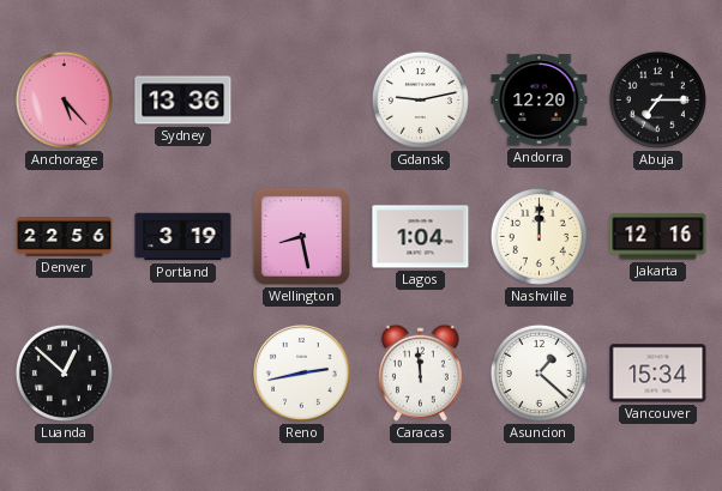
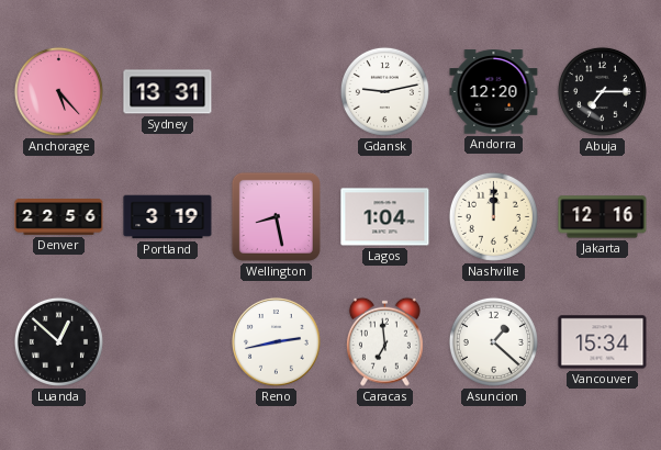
Sydney: 13:36 -> 13:31
Caracas: 11:59 -> 6:59
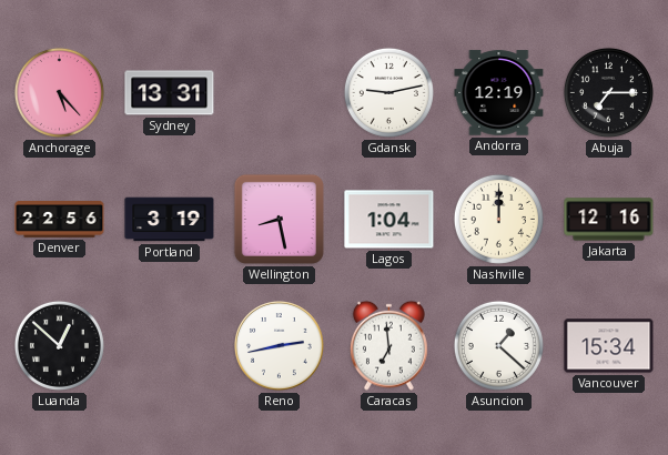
Andorra: 12:20 -> 12:19
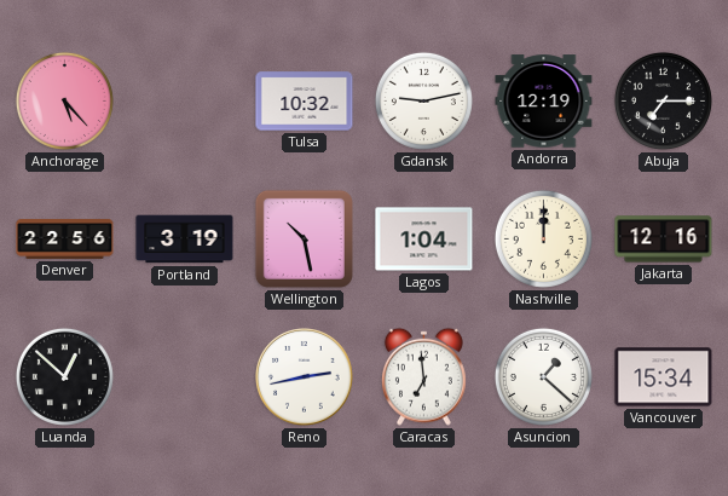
Sydney: 13:31 -> none
Tulsa: none -> 10:32
Wellington: 8:28 -> 10:28
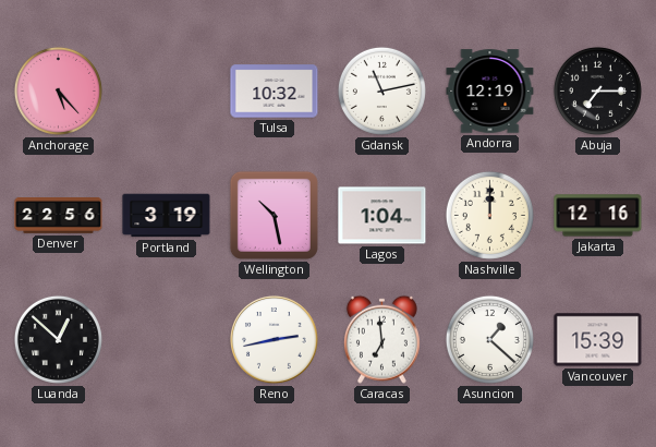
Gdansk: 9:13 -> 11:13
Vancouver: 15:34 -> 15:39
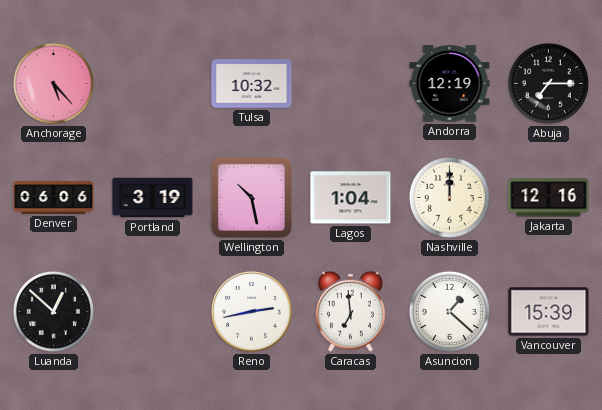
Gdansk: 11:13 -> none
Denver: 22:56 -> 06:06
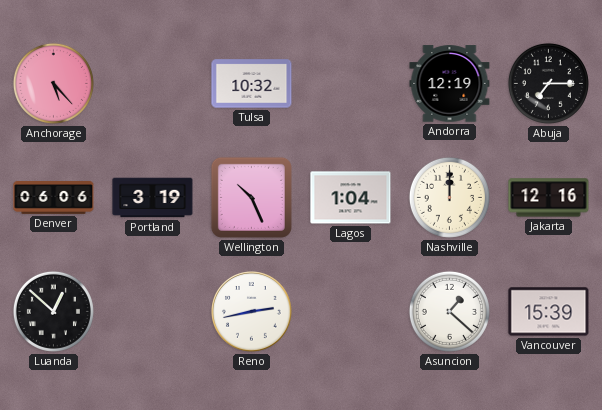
Wellington: 10:28 -> 10:26
Caracas: 6:59 -> none
